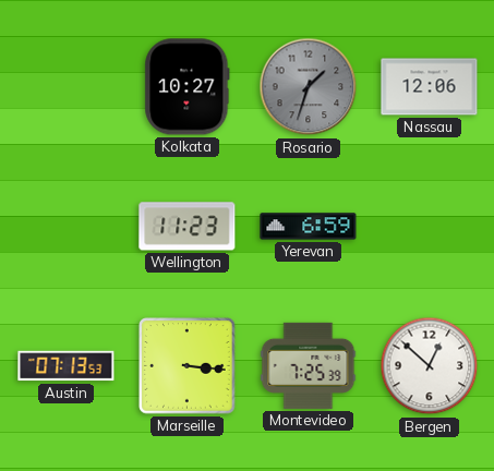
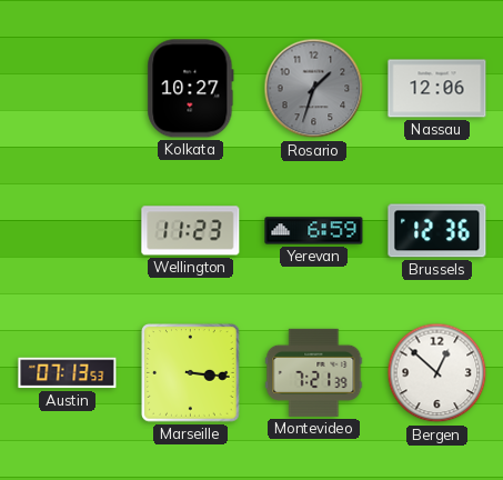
Brussels: none -> 12:36
Montevideo: 7:25 -> 7:21
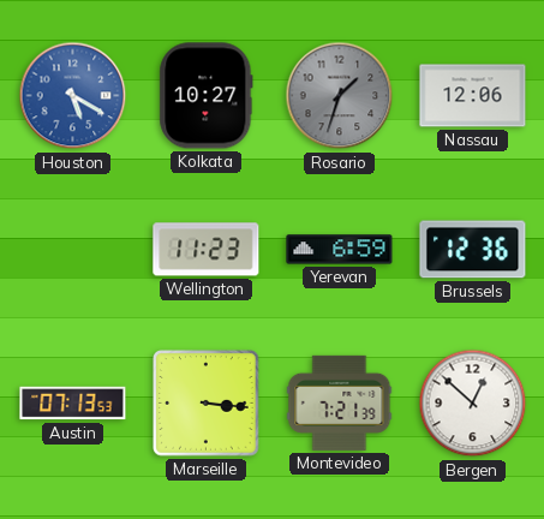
Houston: none -> 5:20
